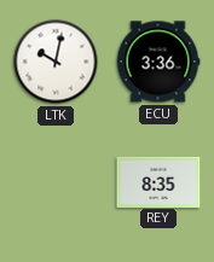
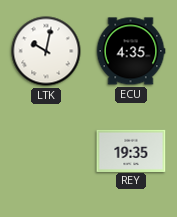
ECU: 3:36 -> 4:35
REY: 8:35 -> 19:35
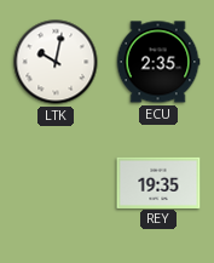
ECU: 4:35 -> 2:35
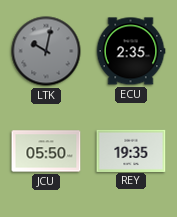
LTK dial: white -> grey
JCU: none -> 05:50
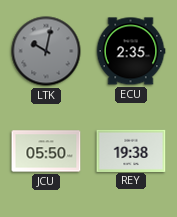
REY: 19:35 -> 19:38
